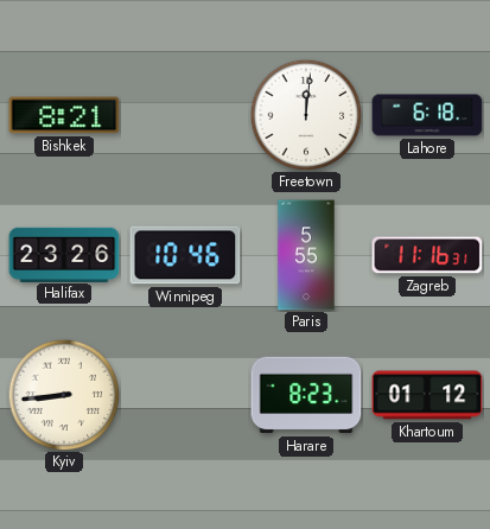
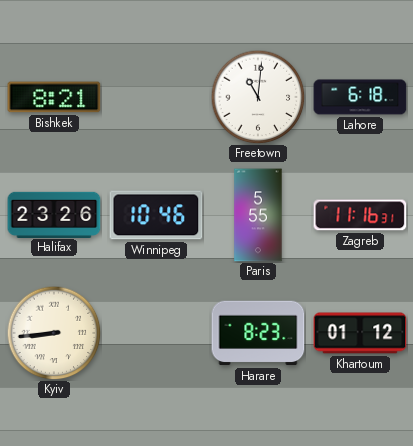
Freetown: 12:01 -> 11:01
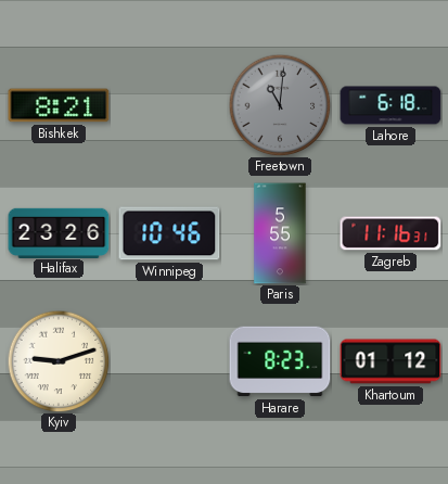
Freetown dial: white -> grey
Kyiv: 8:44 -> 9:12
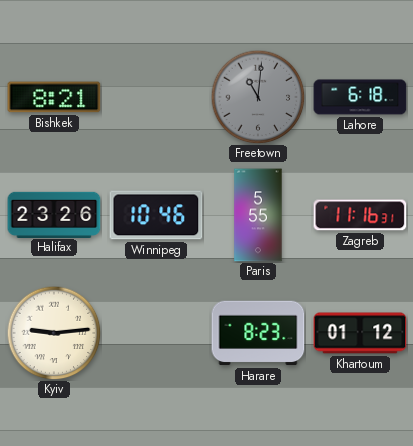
Kyiv: 9:12 -> 9:14
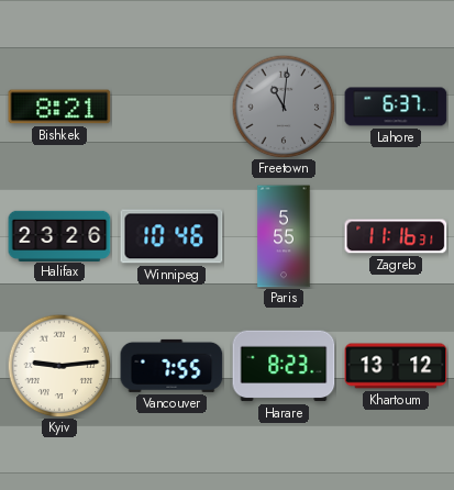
Lahore: 6:18 -> 6:37
Vancouver: none -> 7:55
Khartoum: 01:12 -> 13:12
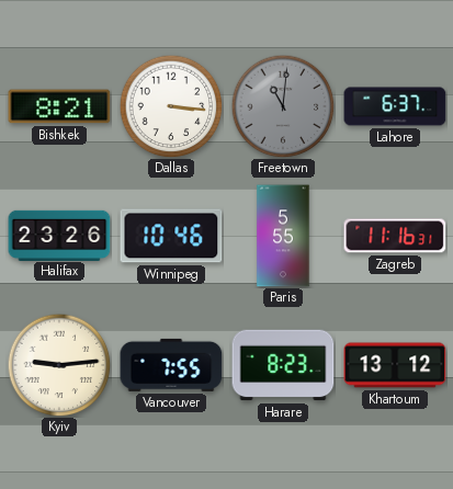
Dallas: none -> 3:16
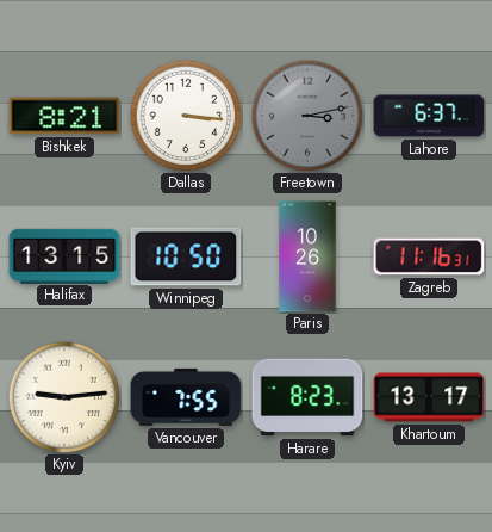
Freetown: 11:01 -> 3:13
Halifax: 23:26 -> 13:15
Winnipeg: 10:46 -> 10:50
Paris: 5:55 -> 10:26
Khartoum: 13:12 -> 13:17
